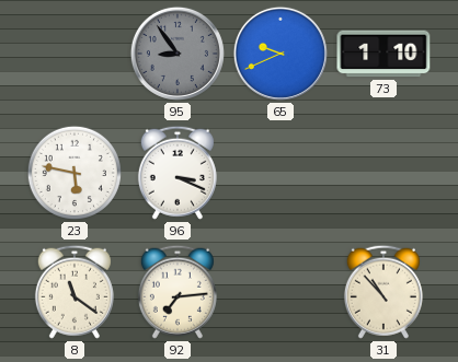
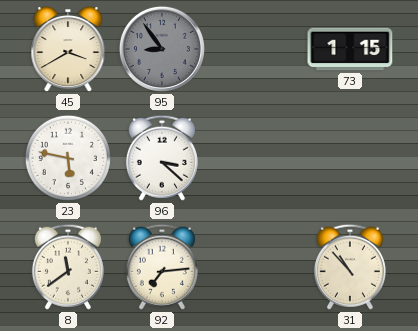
45: none -> 3:40
65: 9:41 -> none
73: 1:10 -> 1:15
96: 3:19 -> 3:22
8: 11:21 -> 11:39
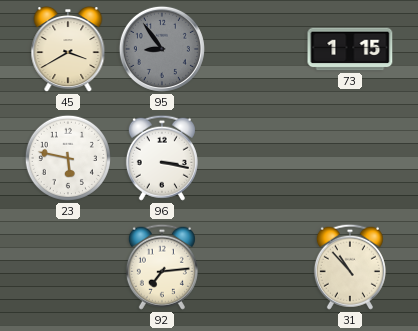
96: 3:22 -> 3:17
8: 11:39 -> none
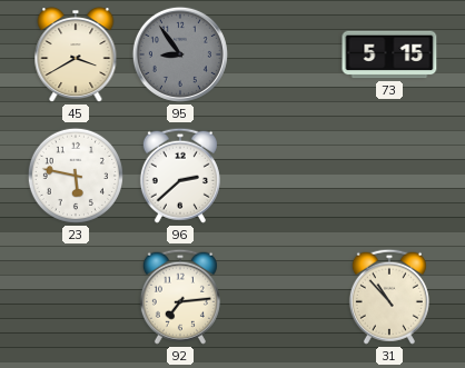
73: 1:15 -> 5:15
96: 3:17 -> 2:38
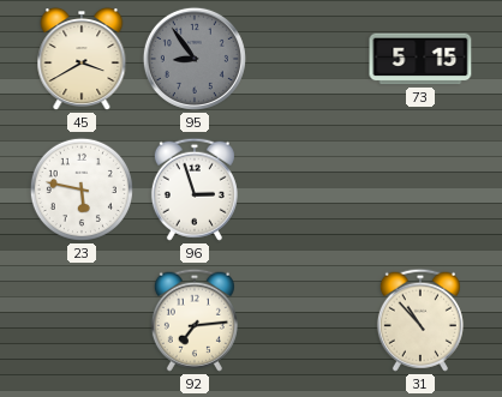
96: 2:38 -> 2:57
